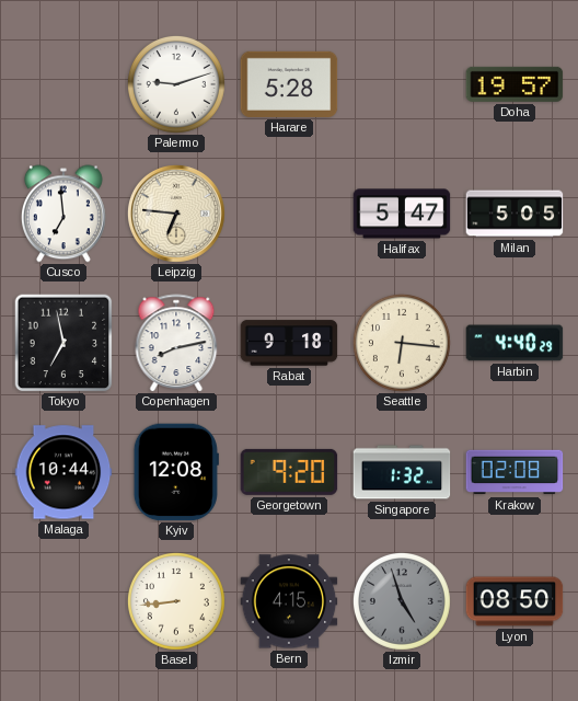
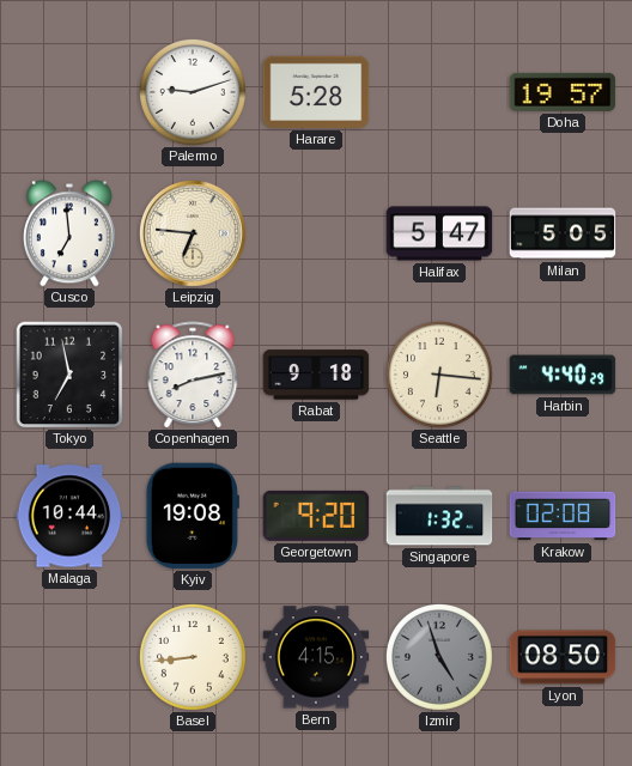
Kyiv: 12:08 -> 19:08
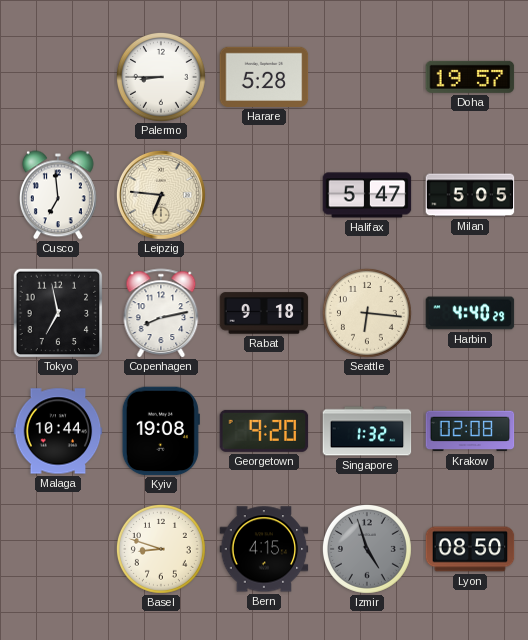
Palermo: 9:12 -> 8:45
Basel: 8:44 -> 8:48
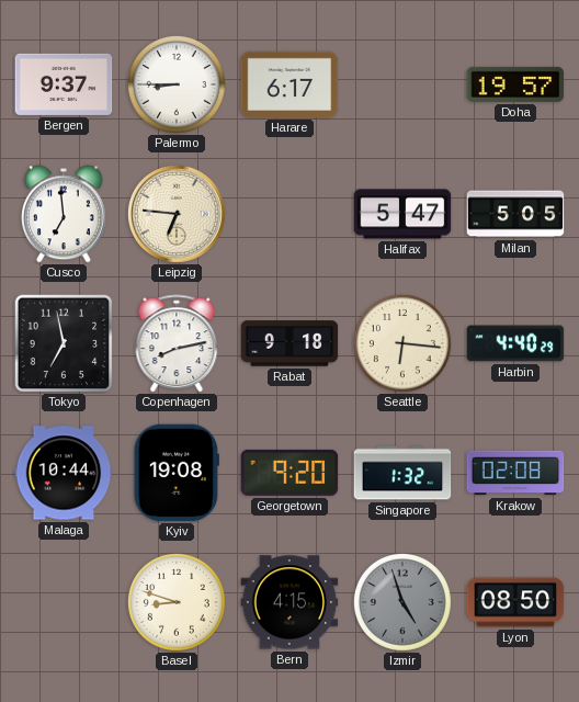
Bergen: none -> 9:37
Harare: 5:28 -> 6:17
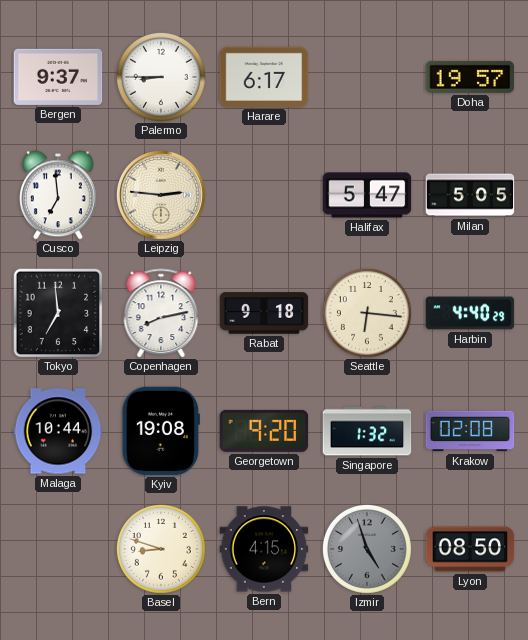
Leipzig: 6:46 -> 2:46
Tokyo: 6:58 -> 6:59
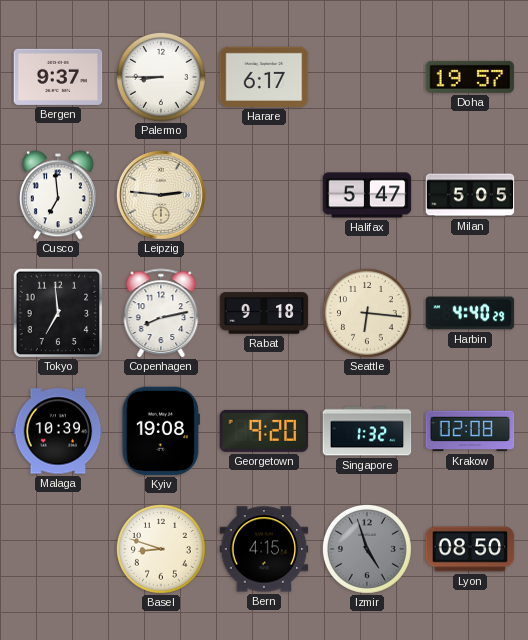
Malaga: 10:44 -> 10:39
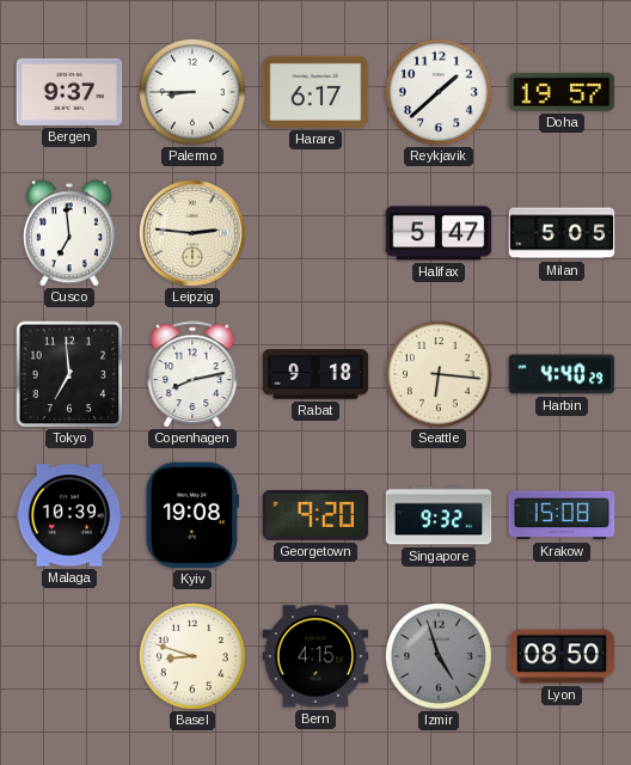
Reykjavik: none -> 1:38
Singapore: 1:32 -> 9:32
Krakow: 02:08 -> 15:08
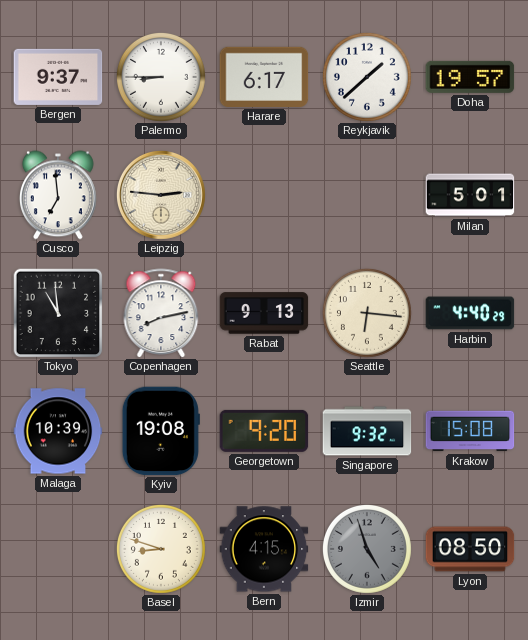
Halifax: 5:47 -> none
Milan: 5:05 -> 5:01
Tokyo: 6:59 -> 10:59
Rabat: 9:18 -> 9:13
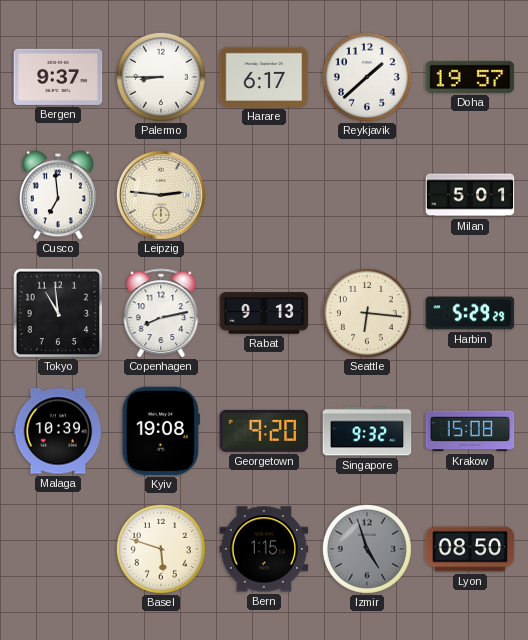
Harbin: 4:40 -> 5:29
Basel: 8:48 -> 5:48
Bern: 4:15 -> 1:15
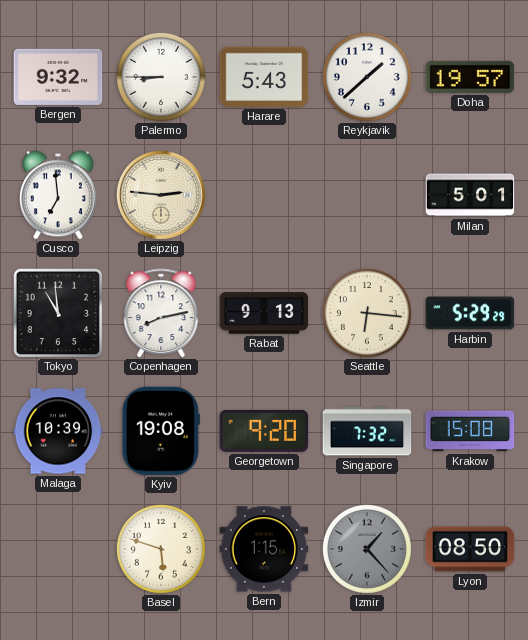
Bergen: 9:37 -> 9:32
Harare: 6:17 -> 5:43
Singapore: 9:32 -> 7:32
Izmir: 4:57 -> 1:23
